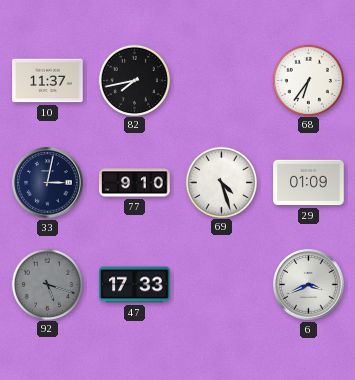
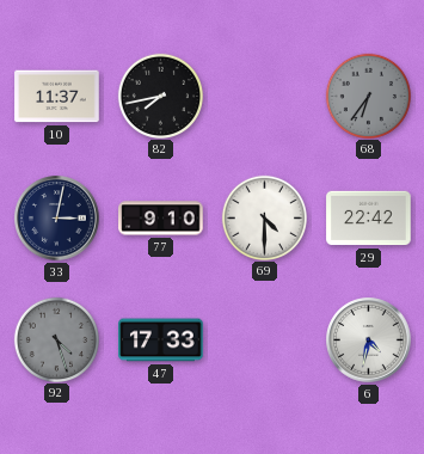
68 dial: white -> grey
69: 4:27 -> 4:30
29: 01:09 -> 22:42
92: 5:18 -> 4:27
6: 3:41 -> 4:32
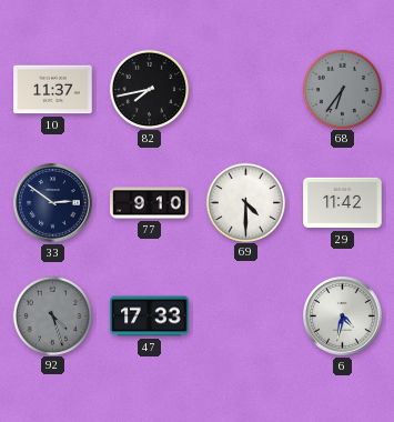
33: 3:02 -> 2:51
29: 22:42 -> 11:42
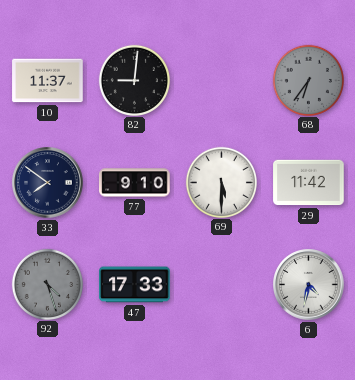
82: 7:43 -> 9:01
33: 2:51 -> 7:51
69: 4:30 -> 5:30
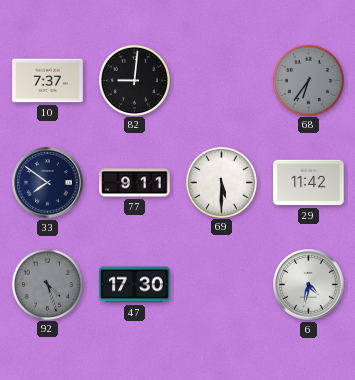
10: 11:37 -> 7:37
77: 9:10 -> 9:11
47: 17:33 -> 17:30
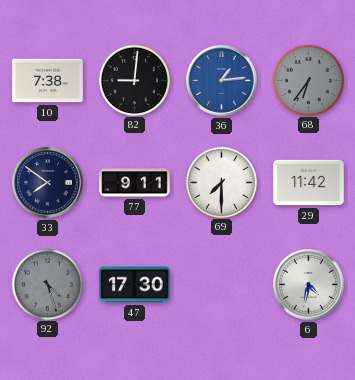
10: 7:37 -> 7:38
36: none -> 1:14
69: 5:30 -> 7:30
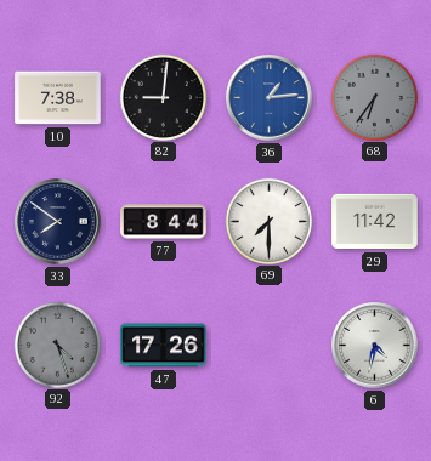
77: 9:11 -> 8:44
47: 17:30 -> 17:26
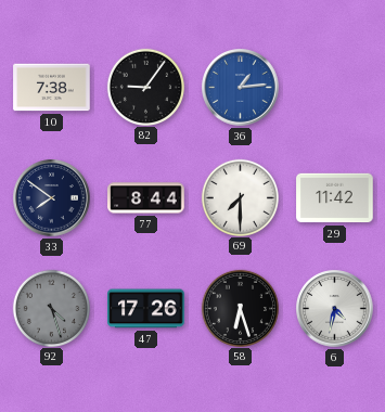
82: 9:01 -> 9:06
68: 6:36 -> none
58: none -> 6:27
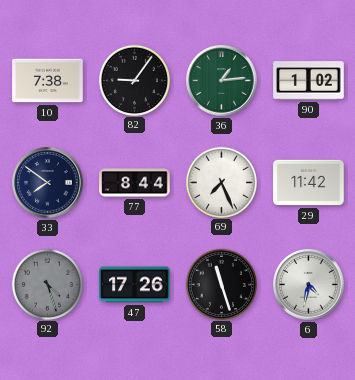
36 dial: blue -> green
90: none -> 1:02
69: 7:30 -> 7:26
58: 6:27 -> 11:27
